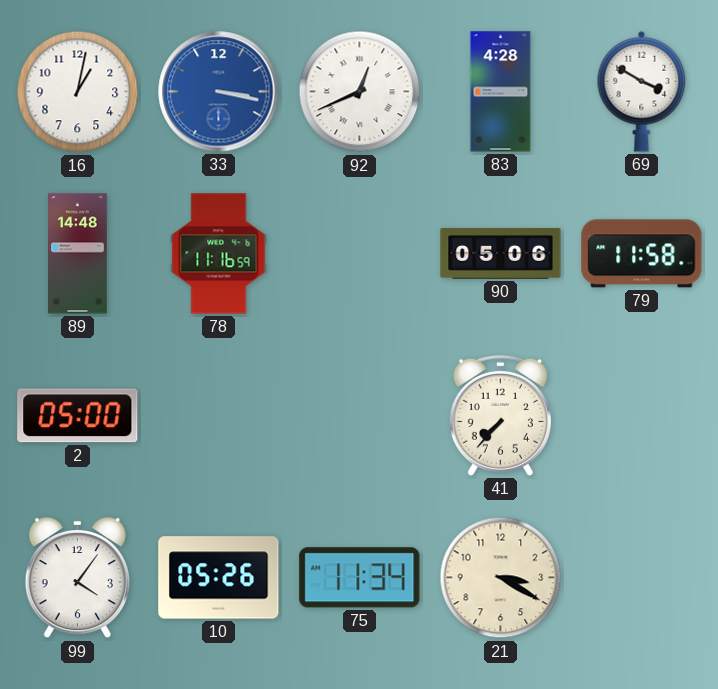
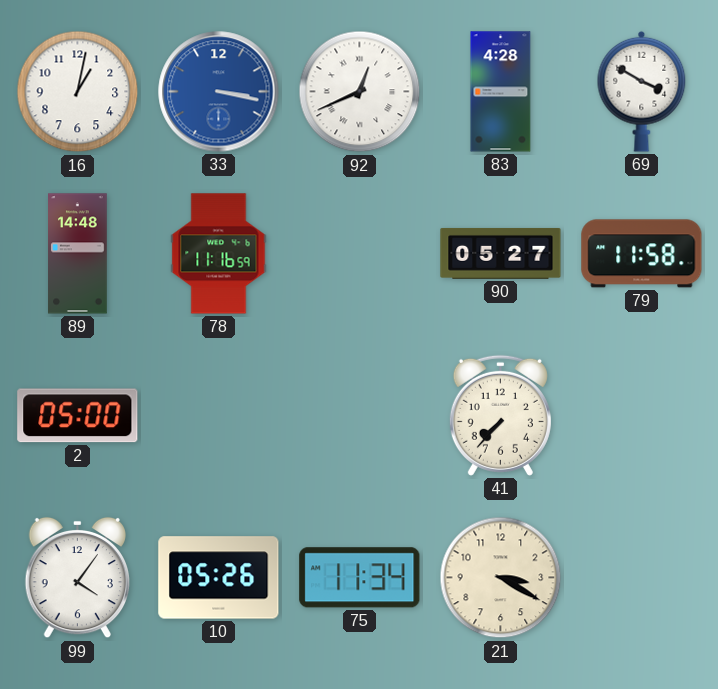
90: 05:06 -> 05:27
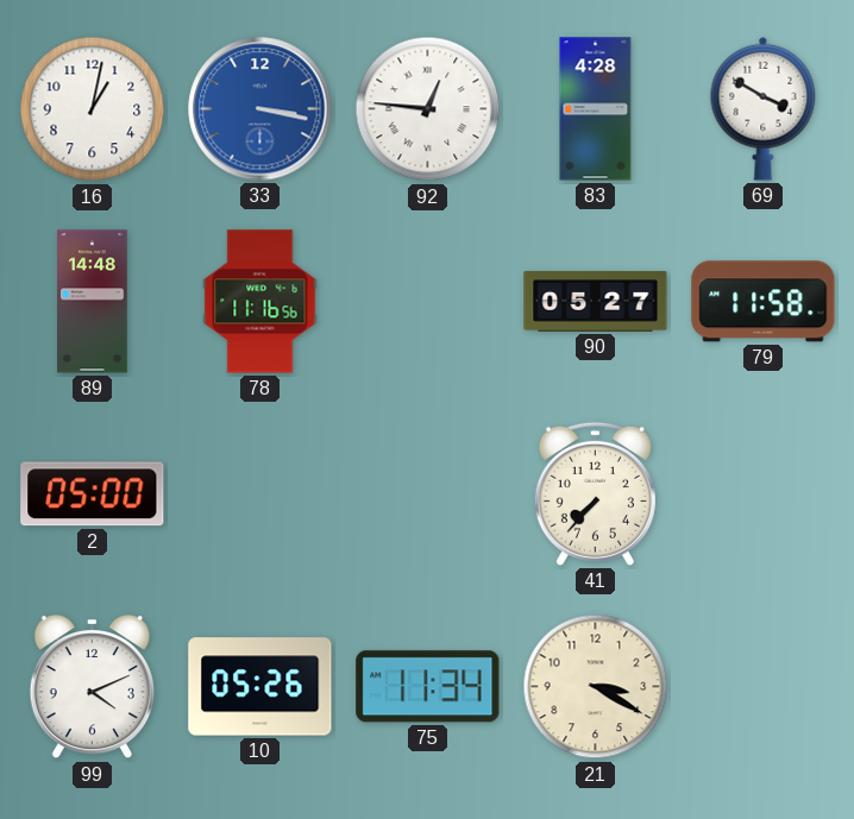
92: 12:41 -> 12:46
78: 11:16:59 -> 11:16:56
99: 4:06 -> 4:11
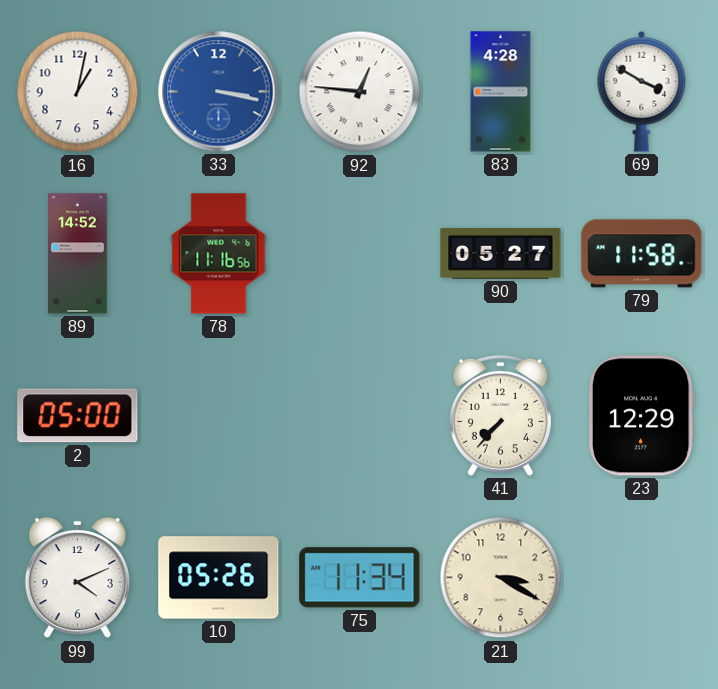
89: 14:48 -> 14:52
23: none -> 12:29
